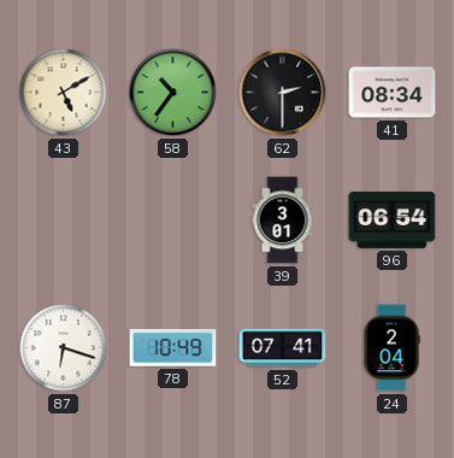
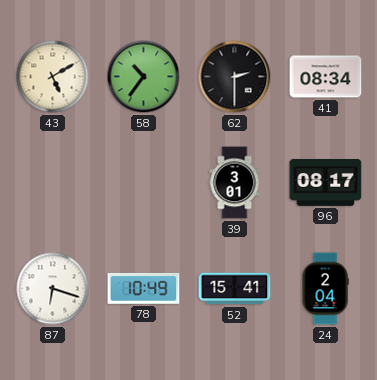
96: 06:54 -> 08:17
52: 07:41 -> 15:41
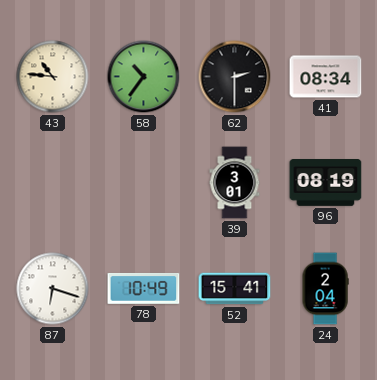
43: 5:10 -> 10:46
96: 08:17 -> 08:19
